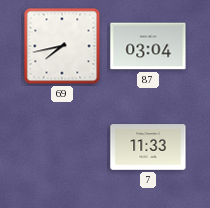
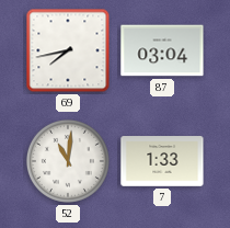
52: none -> 11:01
7: 11:33 -> 1:33
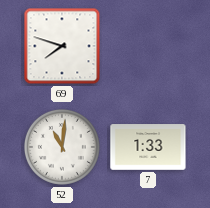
69: 7:43 -> 7:48
87: 03:04 -> none
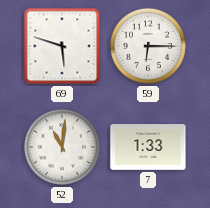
69: 7:48 -> 5:48
59: none -> 6:15
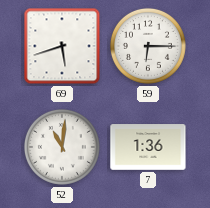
69: 5:48 -> 5:42
7: 1:33 -> 1:36
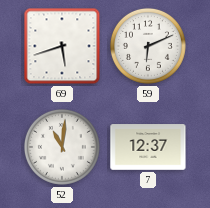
59: 6:15 -> 6:11
7: 1:36 -> 12:37
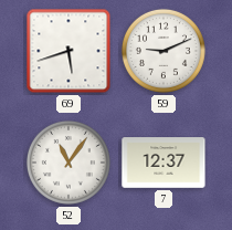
59: 6:11 -> 9:11
52: 11:01 -> 11:06
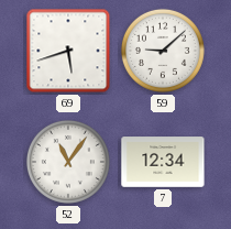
59: 9:11 -> 9:08
7: 12:37 -> 12:34
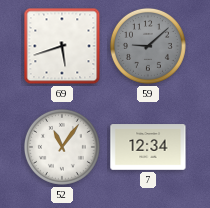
59 dial: white -> grey
